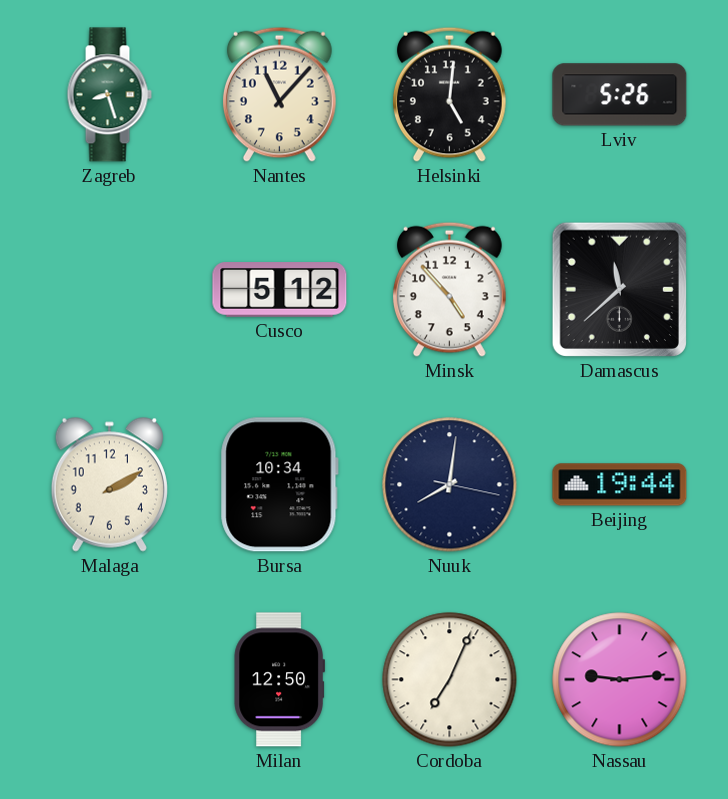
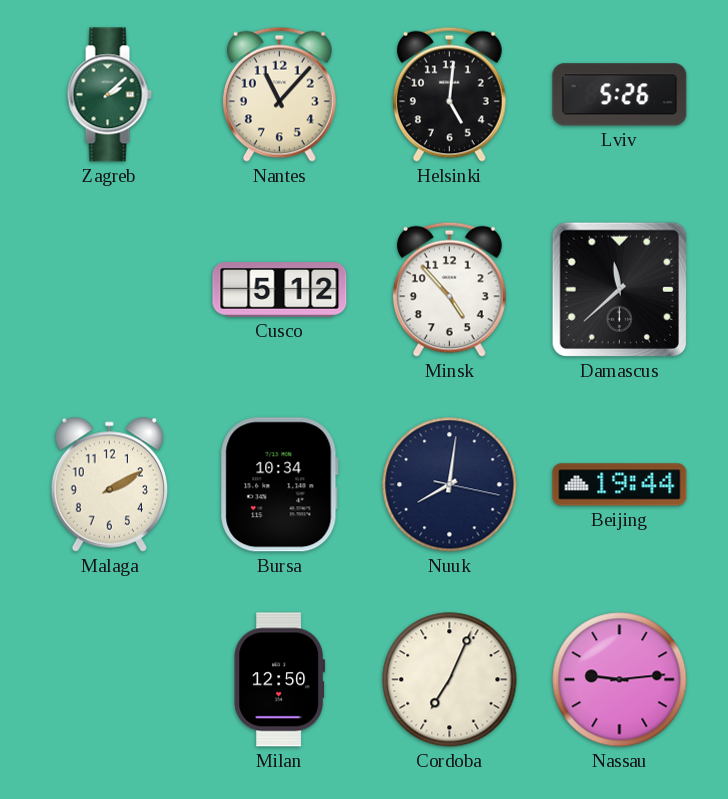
Zagreb: 8:27 -> 2:08
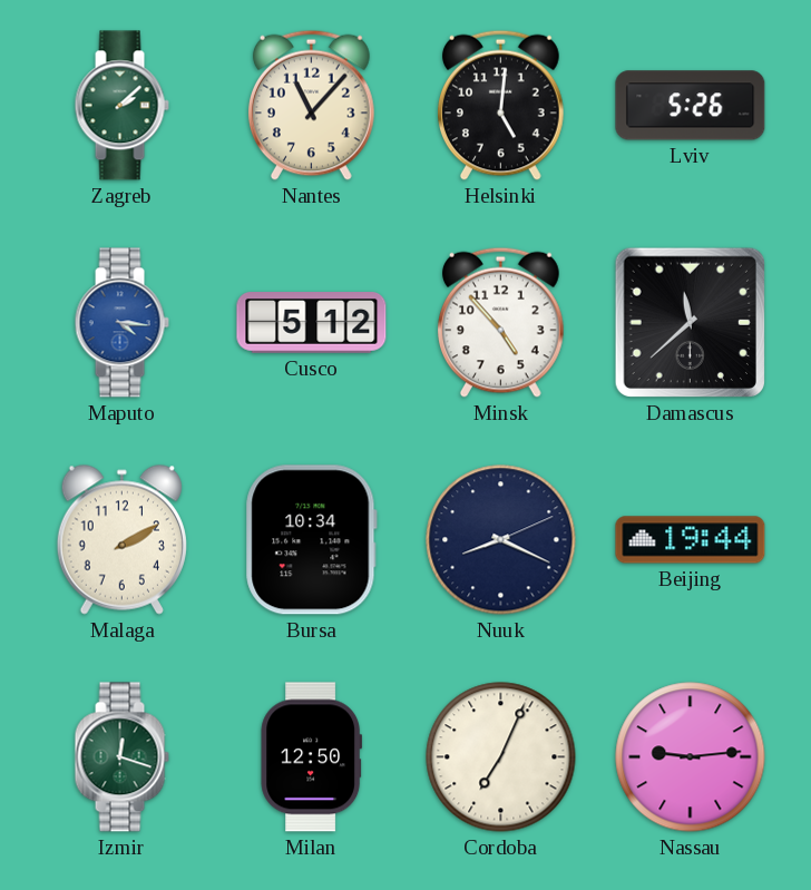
Maputo: none -> 4:16
Nuuk: 8:01 -> 8:19
Izmir: none -> 12:18
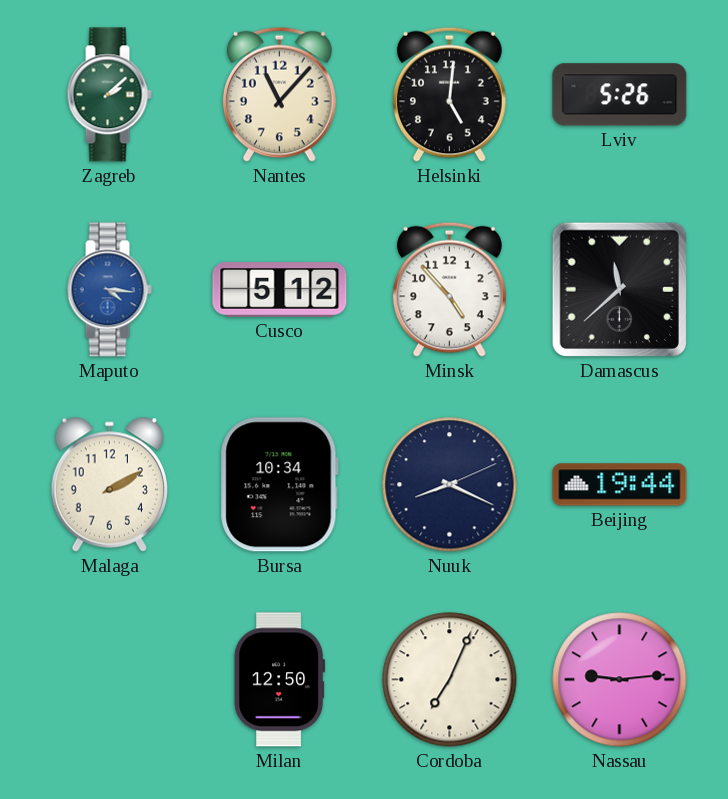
Izmir: 12:18 -> none
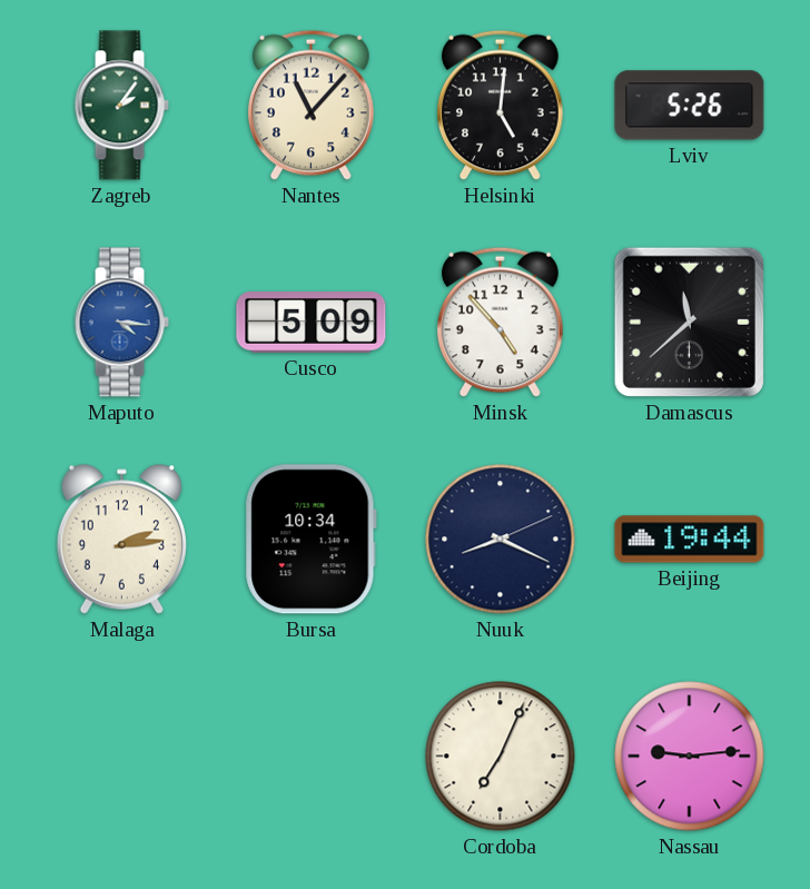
Zagreb: 2:08 -> 2:06
Cusco: 5:12 -> 5:09
Malaga: 2:10 -> 2:14
Milan: 12:50 -> none
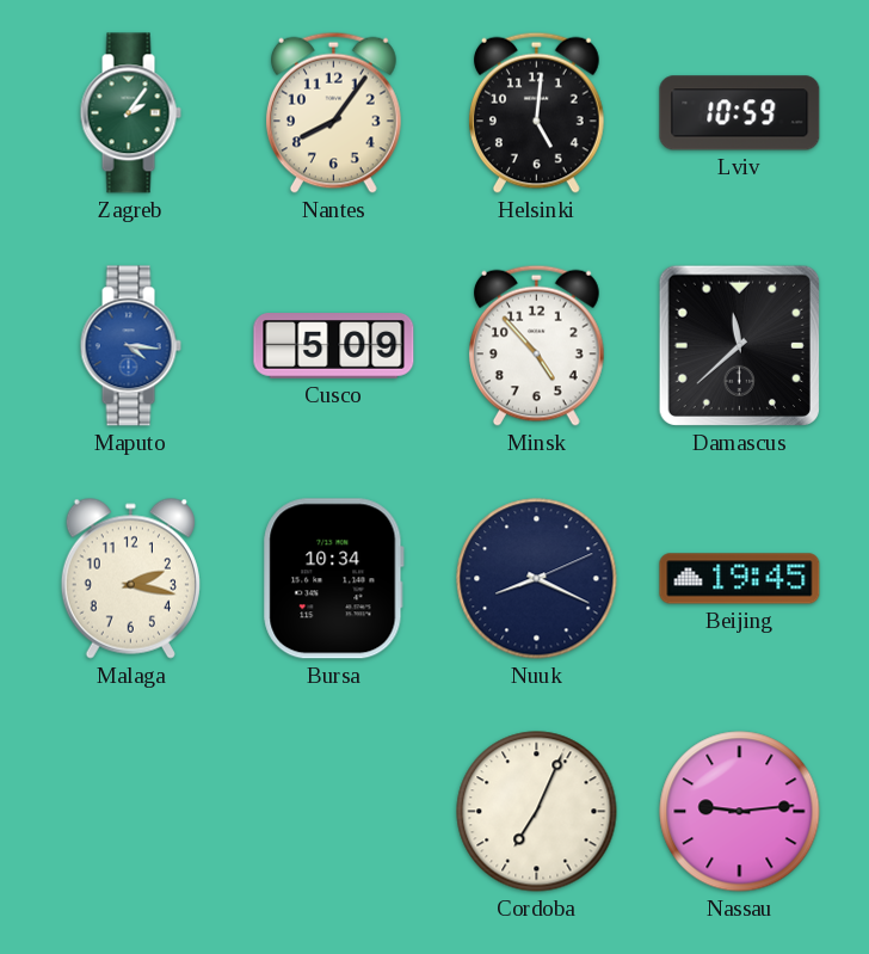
Nantes: 11:07 -> 8:06
Lviv: 5:26 -> 10:59
Malaga: 2:14 -> 2:17
Beijing: 19:44 -> 19:45
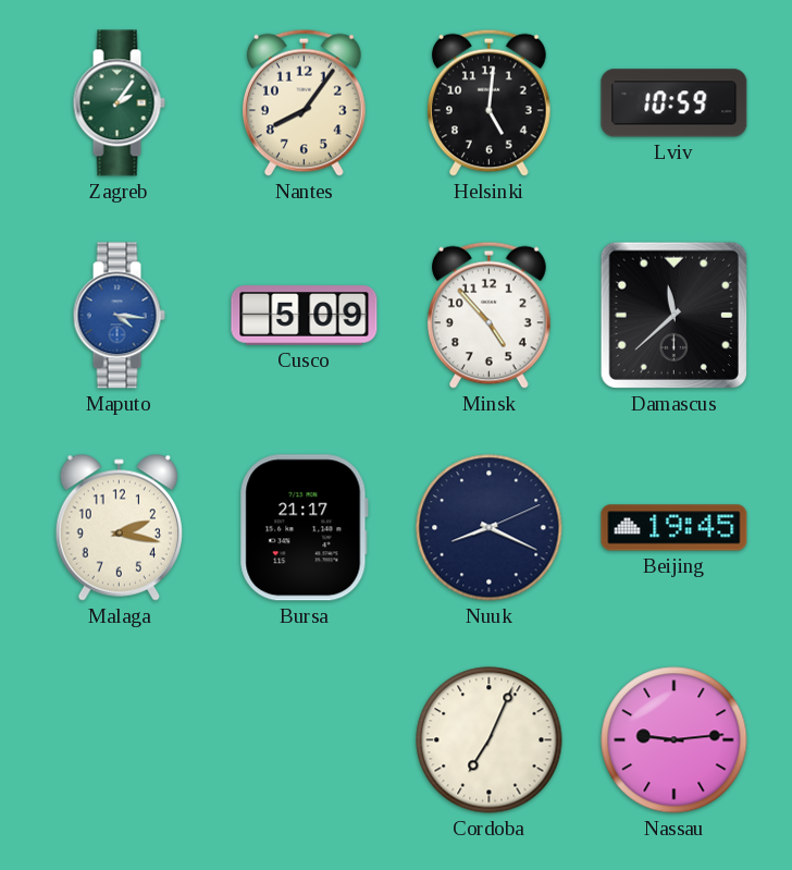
Bursa: 10:34 -> 21:17
